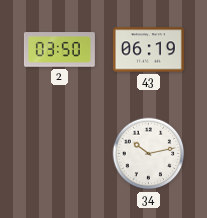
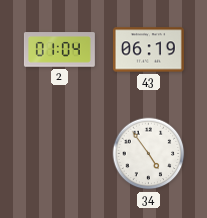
2: 03:50 -> 01:04
34: 10:13 -> 4:54
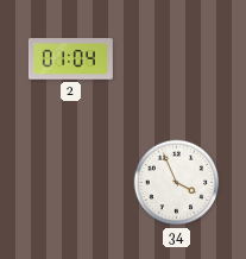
43: 06:19 -> none
34: 4:54 -> 3:56
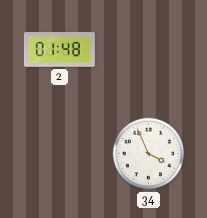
2: 01:04 -> 01:48
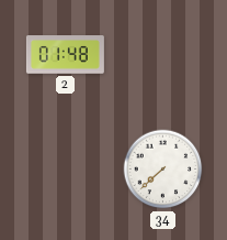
34: 3:56 -> 7:38
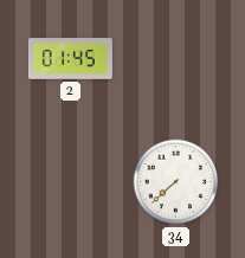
2: 01:48 -> 01:45
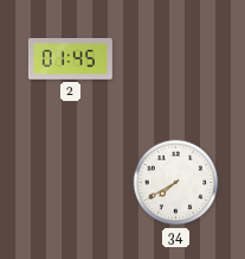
34: 7:38 -> 7:40
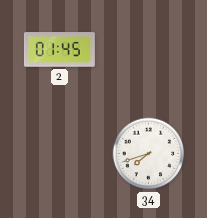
34: 7:40 -> 7:42
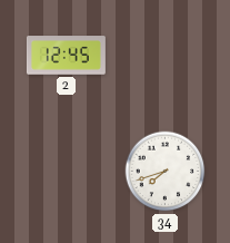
2: 01:45 -> 12:45
